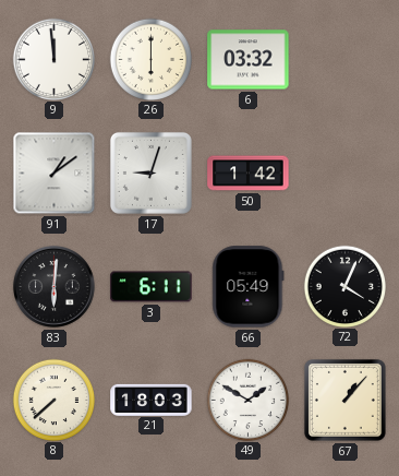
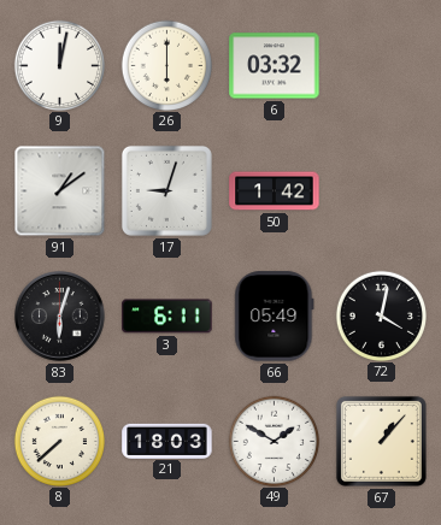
9: 11:59 -> 12:02
83: 6:01 -> 6:03
72: 4:04 -> 4:02
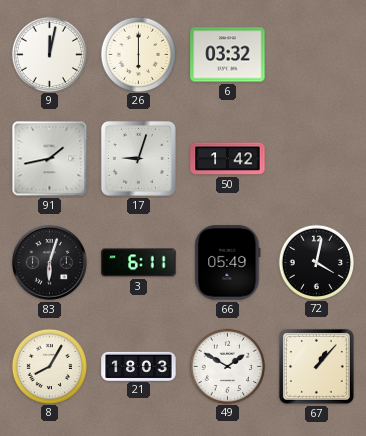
91: 1:09 -> 1:43
8: 7:38 -> 8:05
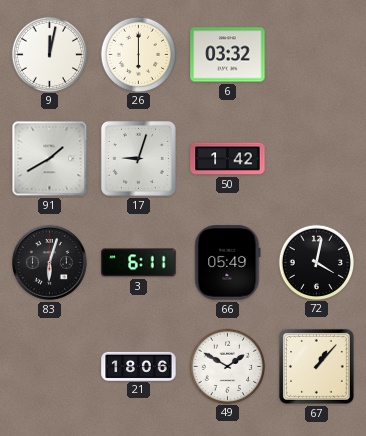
91: 1:43 -> 1:40
8: 8:05 -> none
21: 18:03 -> 18:06
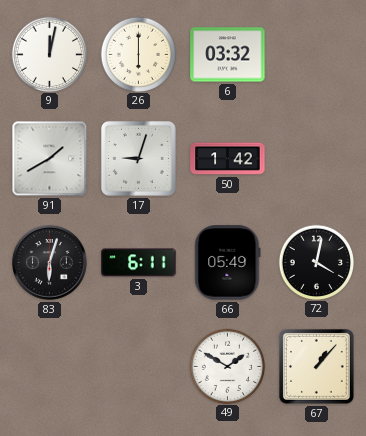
21: 18:06 -> none
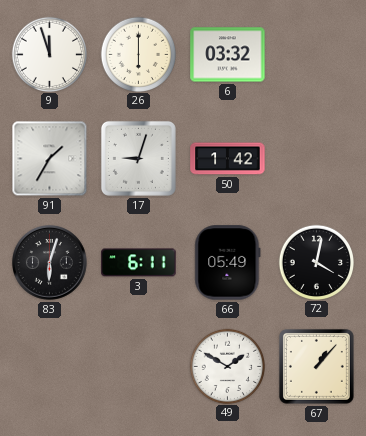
9: 12:02 -> 11:57
91: 1:40 -> 1:35
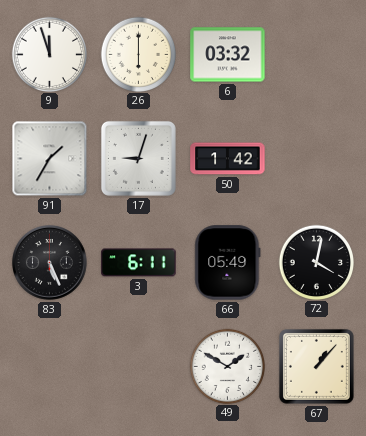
83: 6:03 -> 5:26
